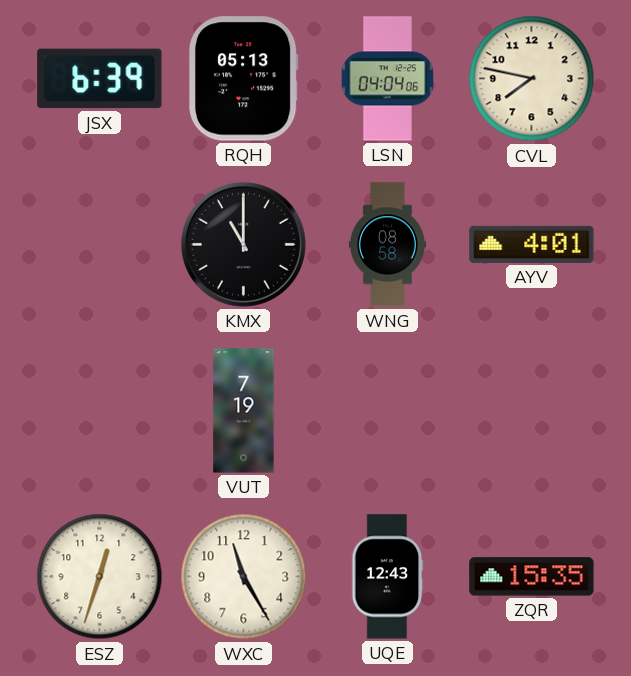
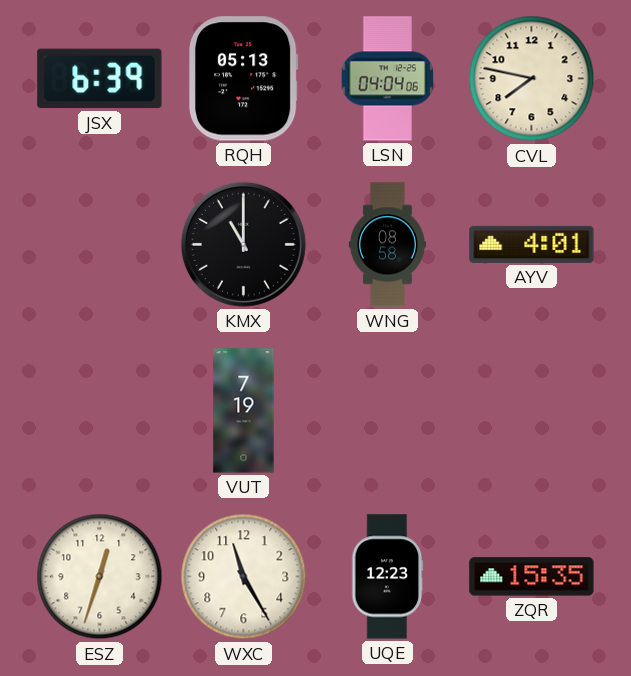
UQE: 12:43 -> 12:23
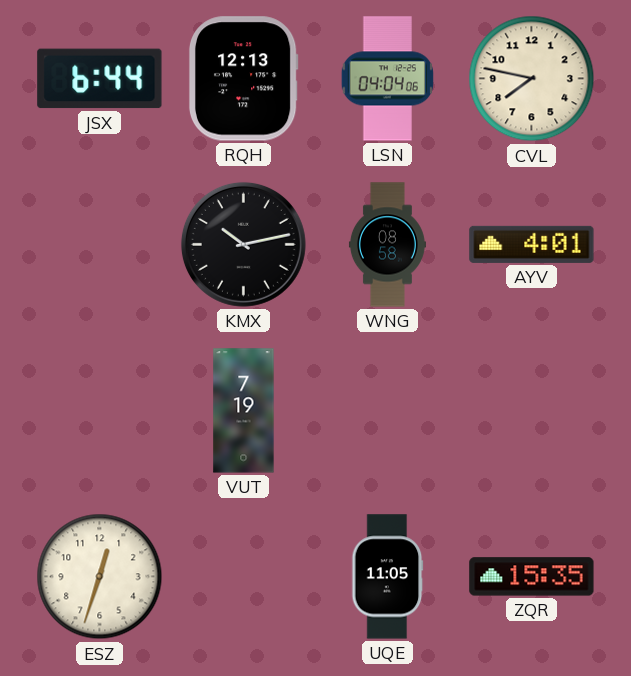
JSX: 6:39 -> 6:44
RQH: 05:13 -> 12:13
KMX: 11:00 -> 10:13
WXC: 11:25 -> none
UQE: 12:23 -> 11:05
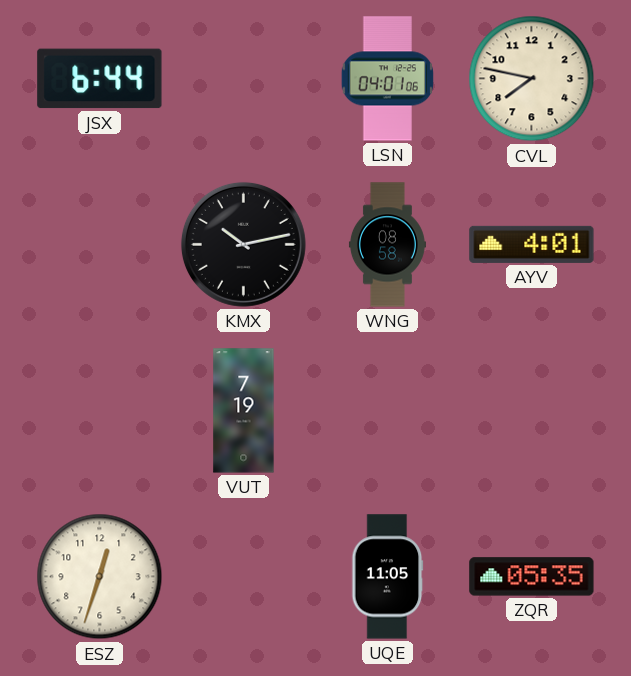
RQH: 12:13 -> none
LSN: 04:04 -> 04:01
ZQR: 15:35 -> 05:35
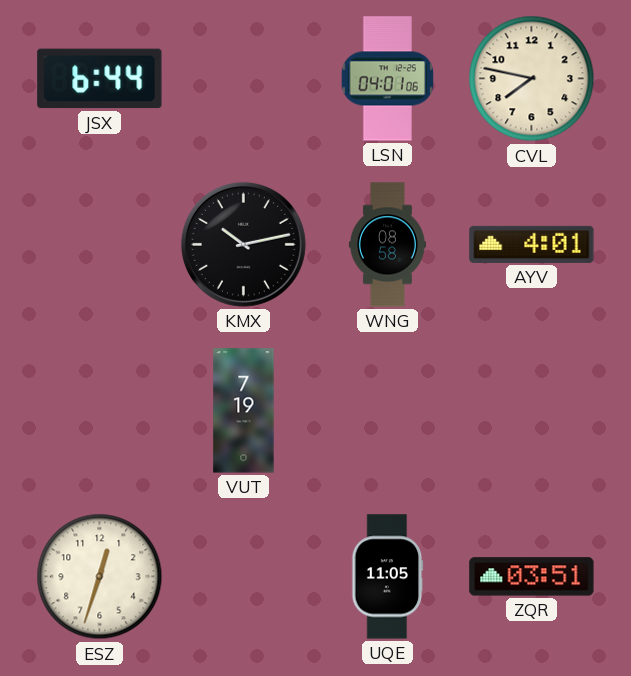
ZQR: 05:35 -> 03:51
